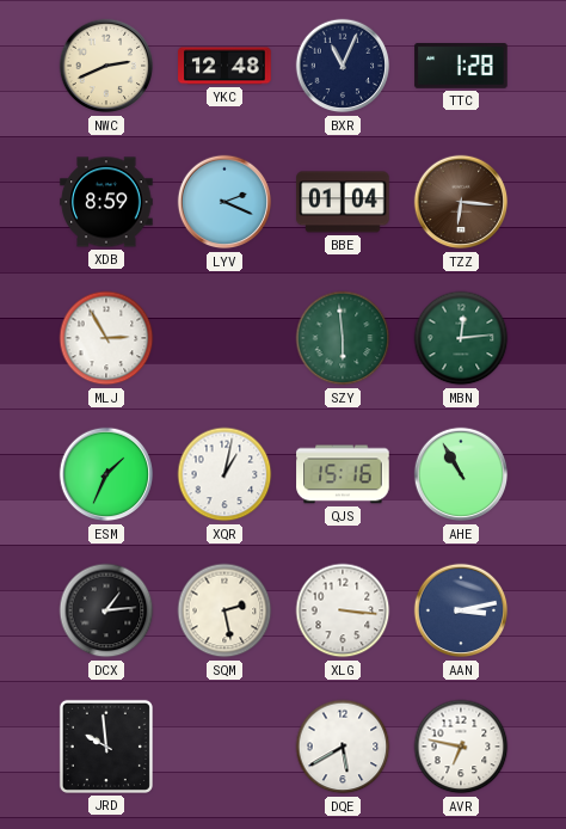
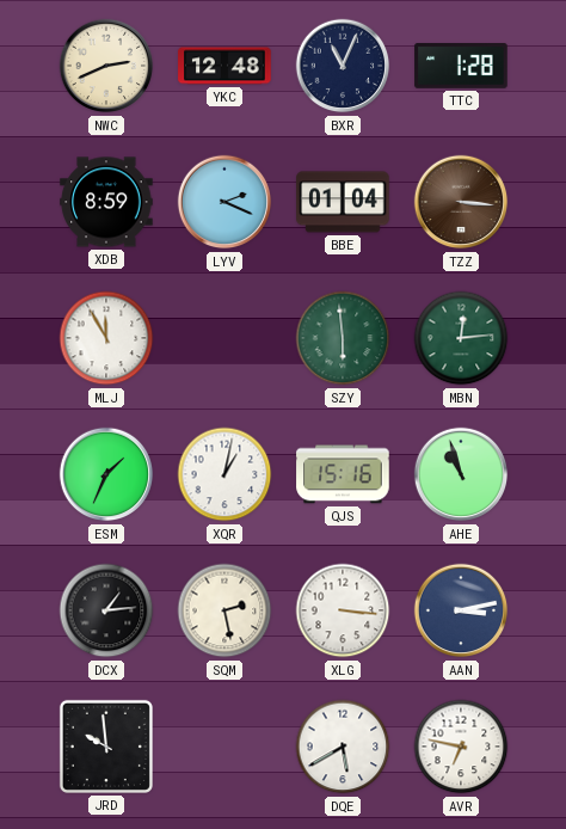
TZZ: 6:16 -> 3:16
MLJ: 2:55 -> 11:55
AHE: 10:55 -> 10:57
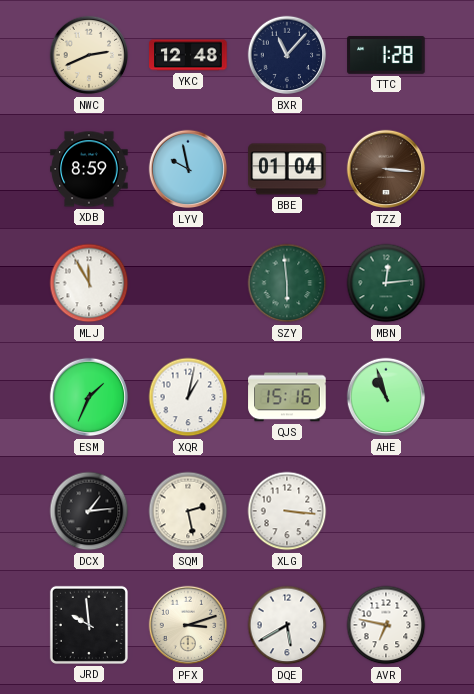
BXR: 11:04 -> 11:07
LYV: 2:19 -> 9:58
AAN: 3:13 -> none
PFX: none -> 3:12
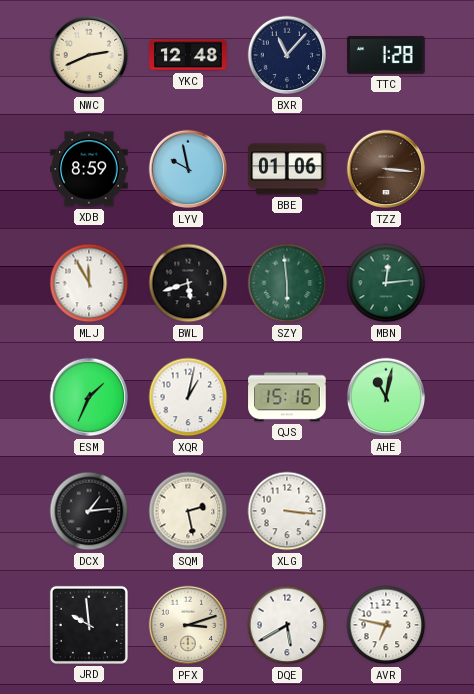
BBE: 01:04 -> 01:06
BWL: none -> 5:42
AHE: 10:57 -> 11:02
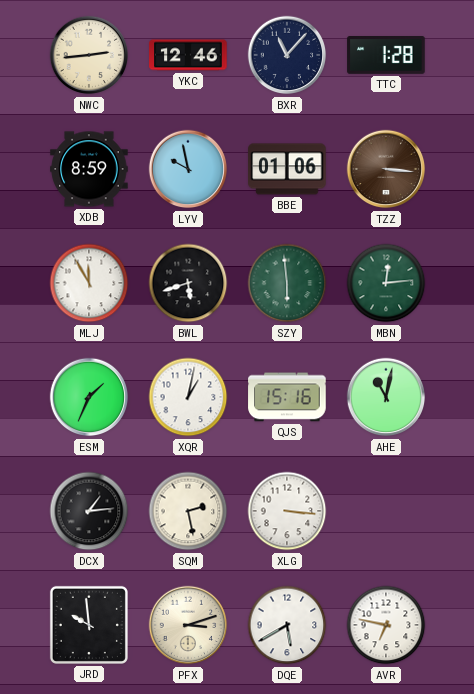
NWC: 2:41 -> 2:44
YKC: 12:48 -> 12:46
